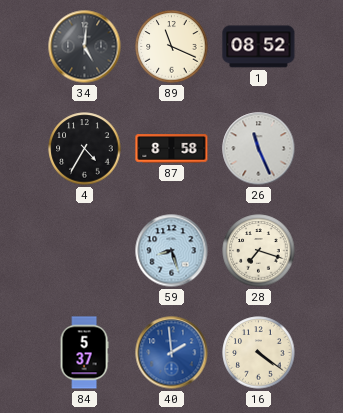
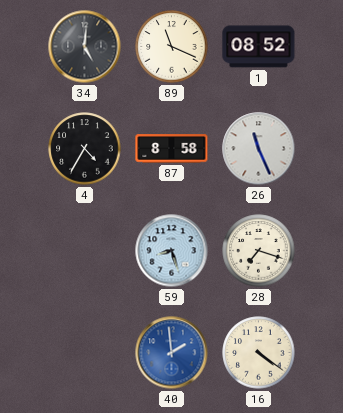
84: 5:37 -> none
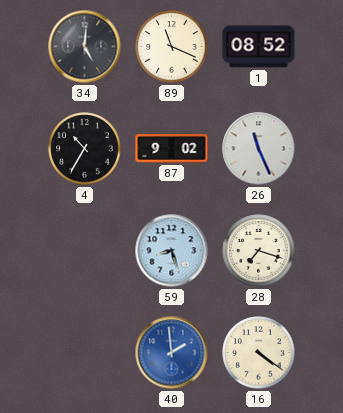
4: 4:35 -> 10:35
87: 8:58 -> 9:02
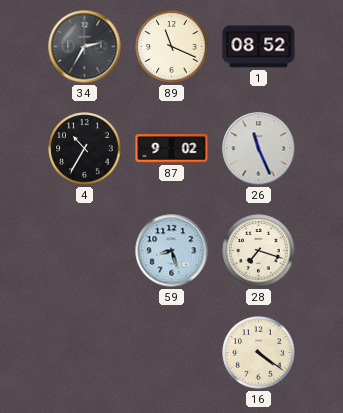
34: 5:01 -> 2:35
40: 1:59 -> none
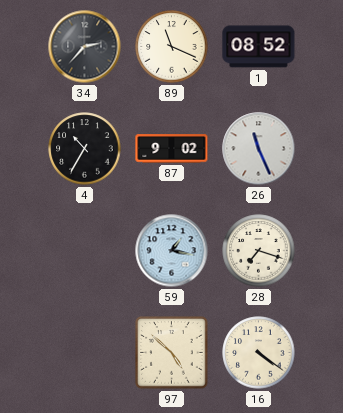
34: 2:35 -> 2:37
59: 8:27 -> 1:17
97: none -> 4:52
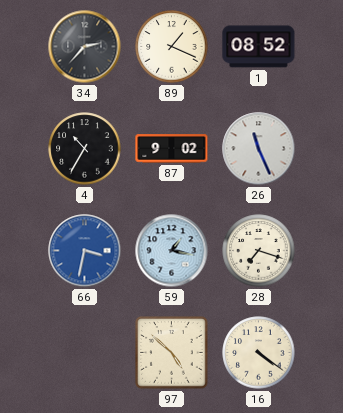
89: 11:19 -> 1:19
66: none -> 3:32
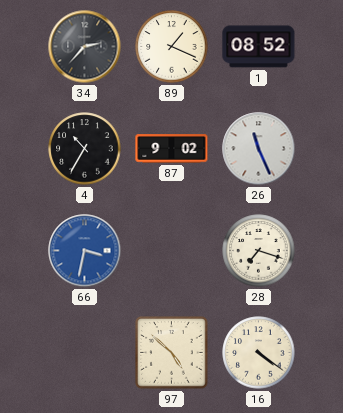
59: 1:17 -> none
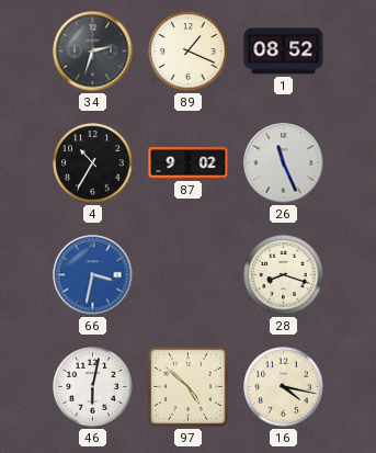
34: 2:37 -> 2:33
28: 7:18 -> 8:18
46: none -> 6:02
16: 4:21 -> 4:17
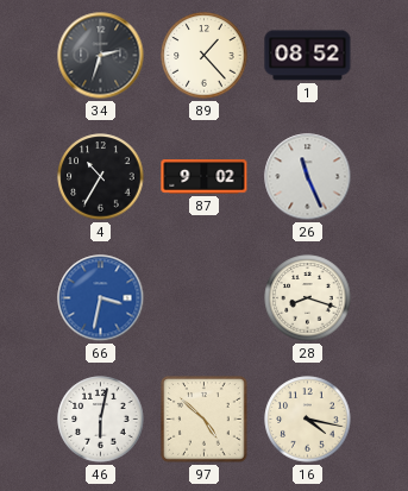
89: 1:19 -> 1:23
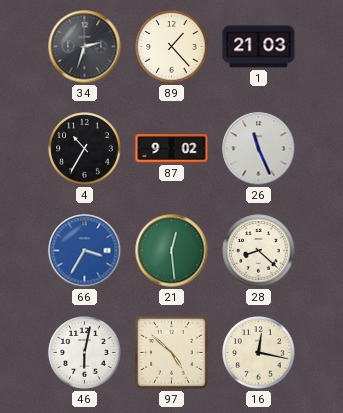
1: 08:52 -> 21:03
66: 3:32 -> 3:35
21: none -> 12:29
28: 8:18 -> 8:22
16: 4:17 -> 12:17
